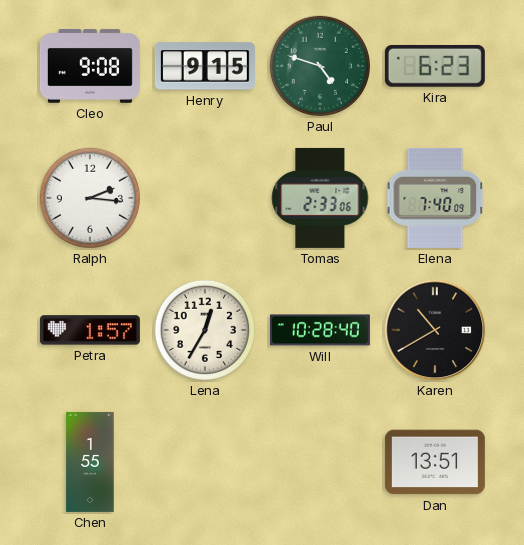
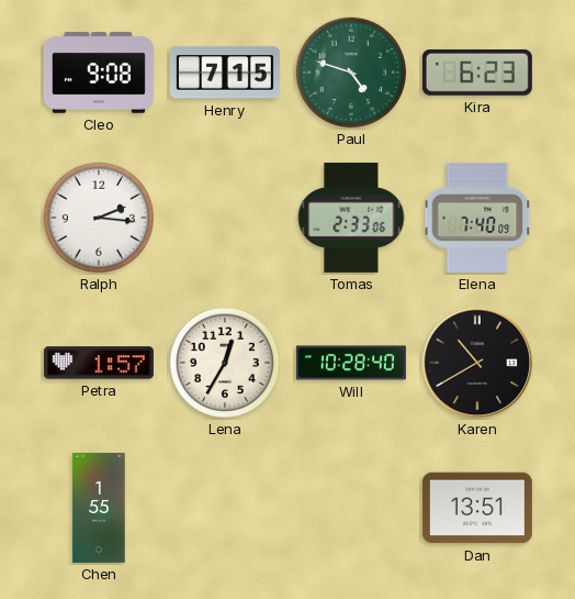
Henry: 9:15 -> 7:15
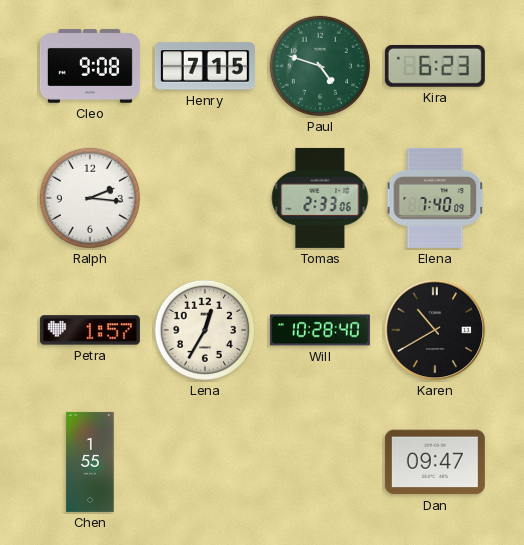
Dan: 13:51 -> 09:47
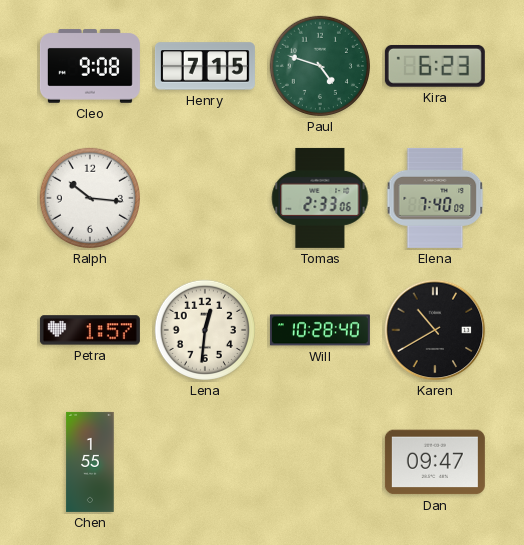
Ralph: 2:16 -> 10:16
Lena: 12:35 -> 12:31
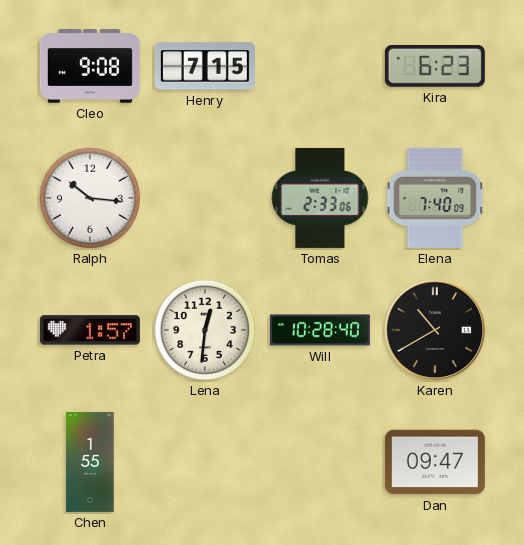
Paul: 4:48 -> none
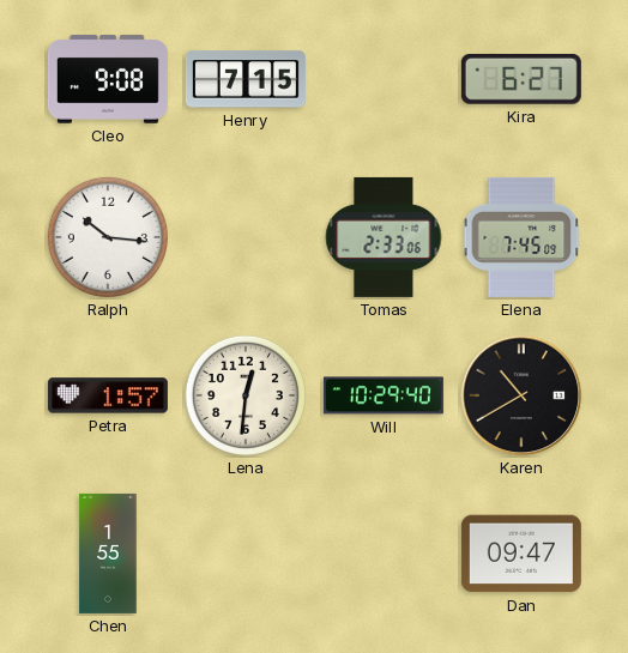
Kira: 6:23 -> 6:27
Elena: 7:40 -> 7:45
Will: 10:28 -> 10:29
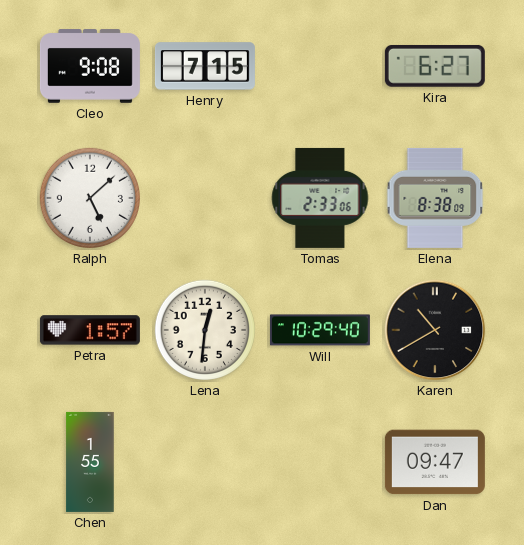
Ralph: 10:16 -> 5:08
Elena: 7:45 -> 8:38
